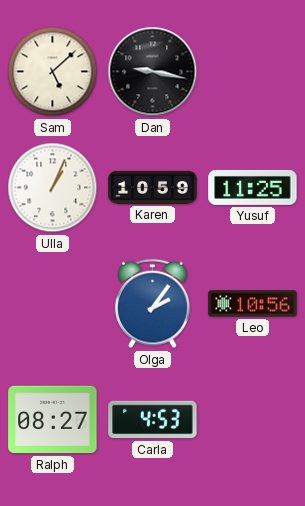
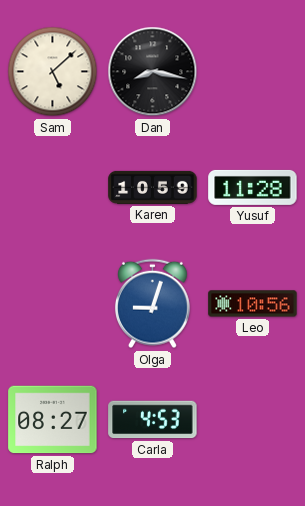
Dan: 9:17 -> 8:17
Ulla: 1:04 -> none
Yusuf: 11:25 -> 11:28
Olga: 2:06 -> 9:03
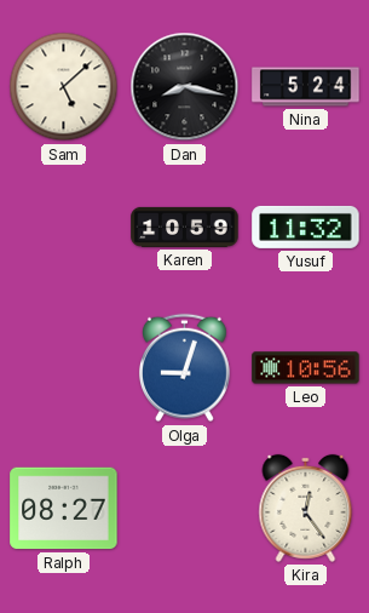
Nina: none -> 5:24
Yusuf: 11:28 -> 11:32
Carla: 4:53 -> none
Kira: none -> 12:24
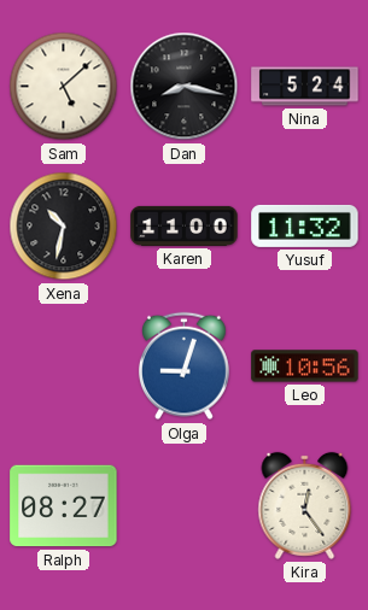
Xena: none -> 10:32
Karen: 10:59 -> 11:00
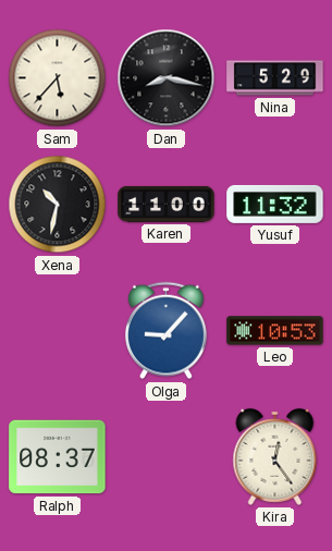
Sam: 5:08 -> 5:37
Nina: 5:24 -> 5:29
Olga: 9:03 -> 9:07
Leo: 10:56 -> 10:53
Ralph: 08:27 -> 08:37
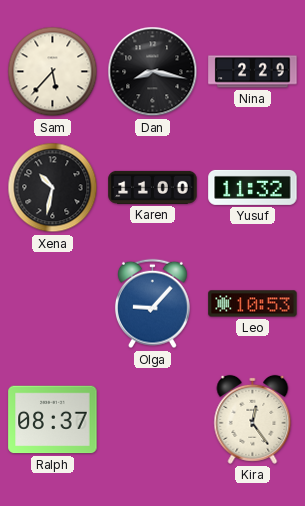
Nina: 5:29 -> 2:29
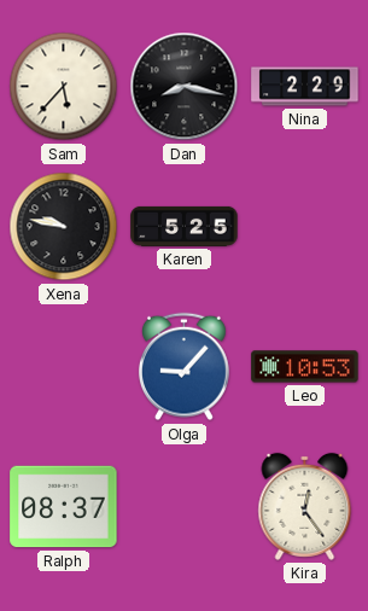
Xena: 10:32 -> 9:47
Karen: 11:00 -> 5:25
Yusuf: 11:32 -> none
